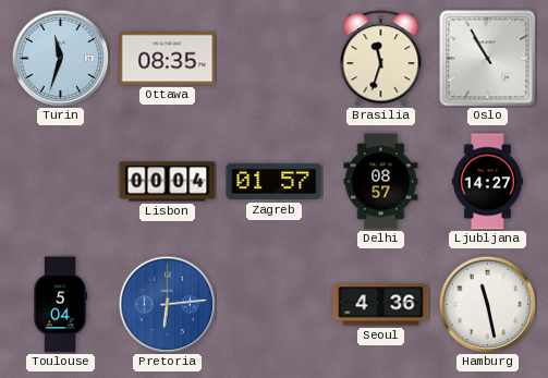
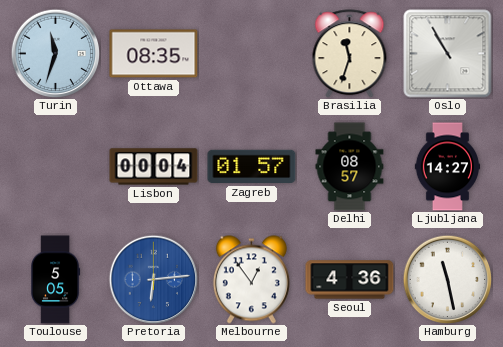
Toulouse: 5:04 -> 5:05
Melbourne: none -> 12:54
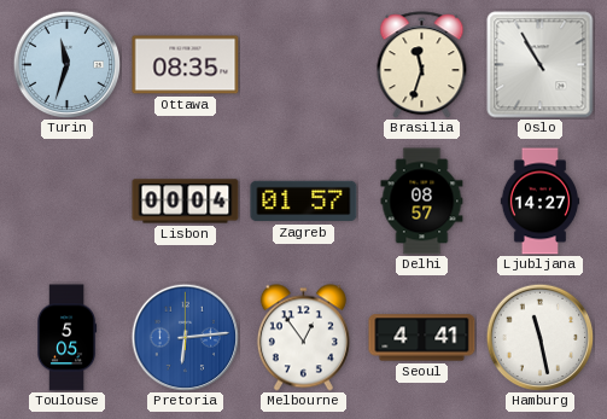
Seoul: 4:36 -> 4:41
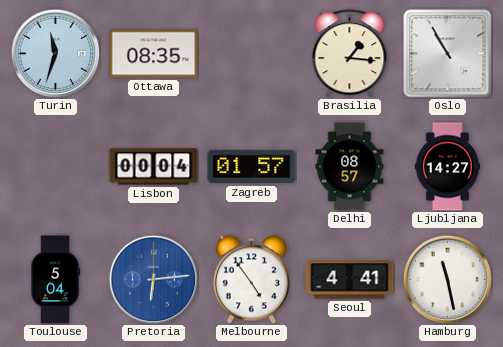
Brasilia: 11:33 -> 1:16
Toulouse: 5:05 -> 5:04
Melbourne: 12:54 -> 4:54
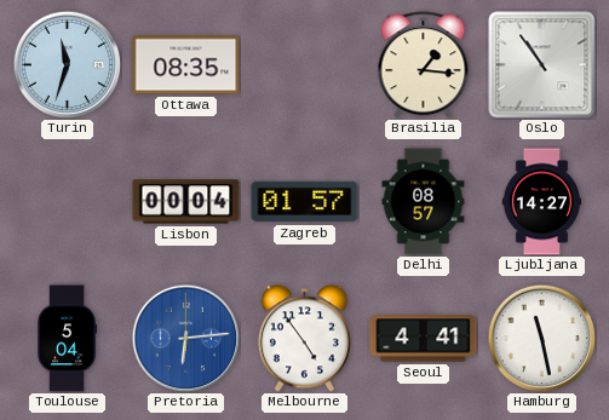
Oslo: 10:55 -> 10:54
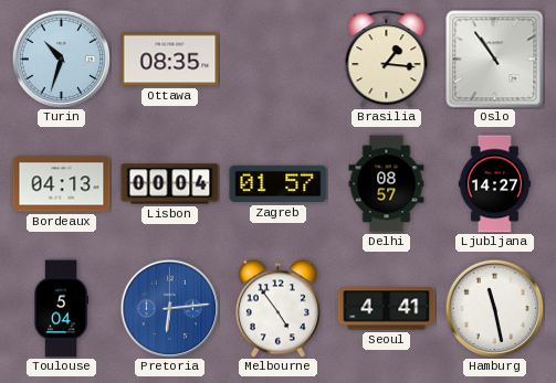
Turin: 11:33 -> 10:33
Bordeaux: none -> 04:13
